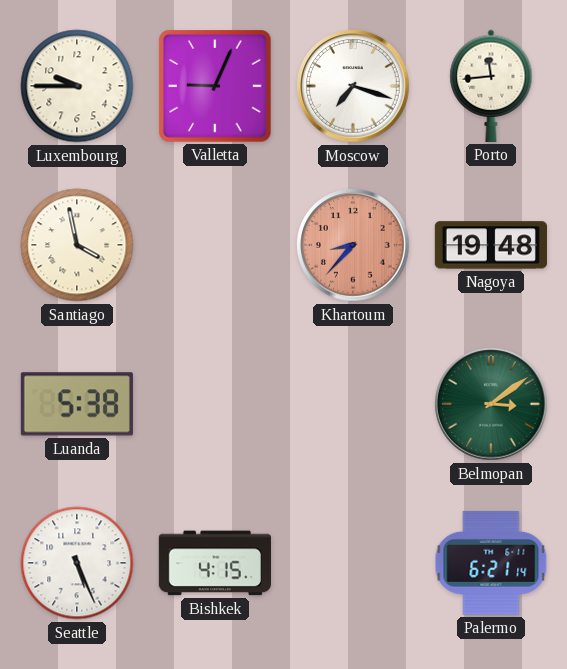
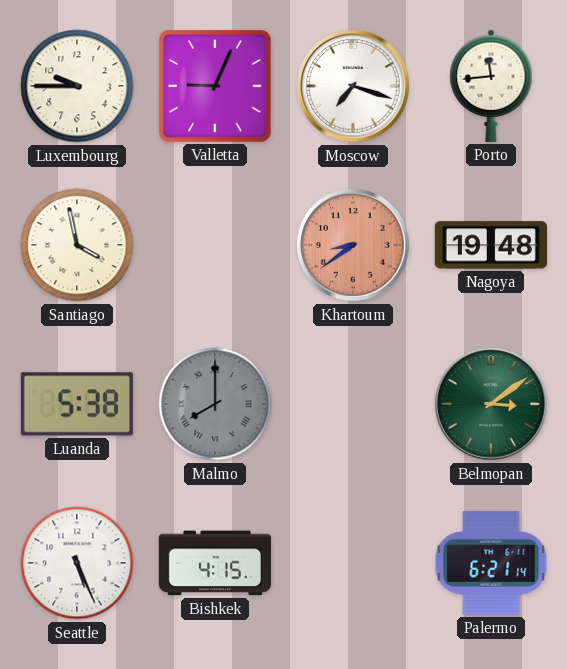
Khartoum: 8:37 -> 8:39
Malmo: none -> 8:00
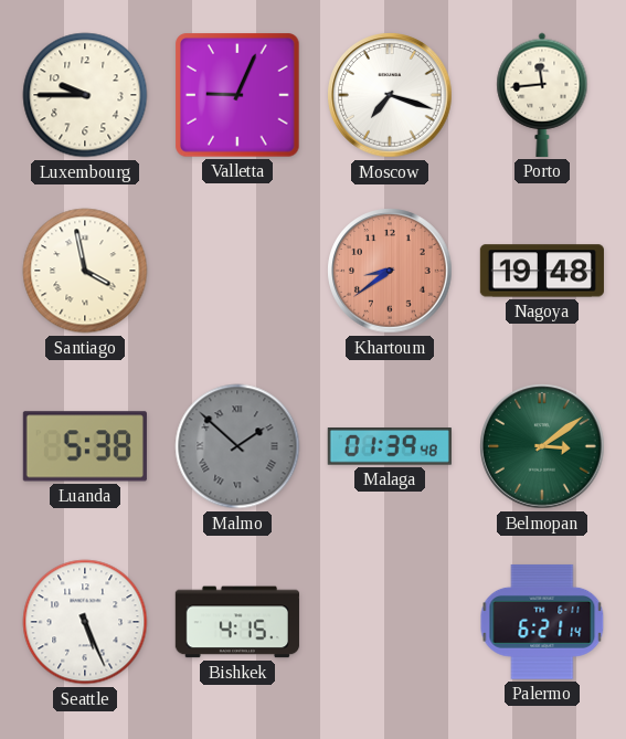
Malmo: 8:00 -> 1:52
Malaga: none -> 01:39
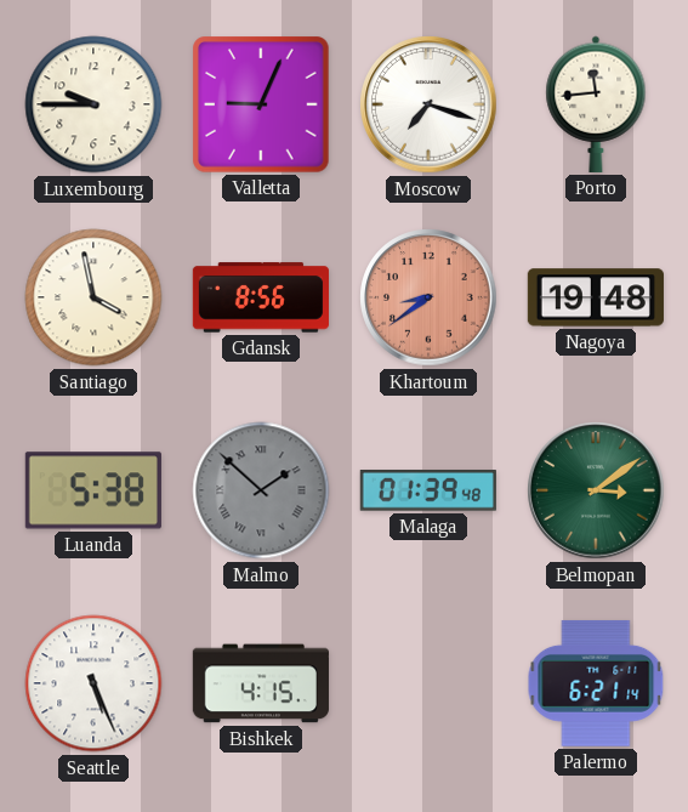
Gdansk: none -> 8:56
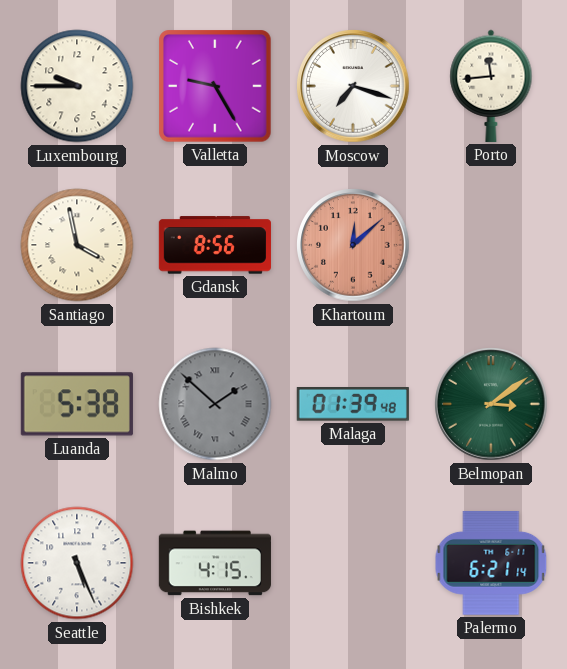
Valletta: 9:04 -> 9:25
Khartoum: 8:39 -> 12:08
Nagoya: 19:48 -> none
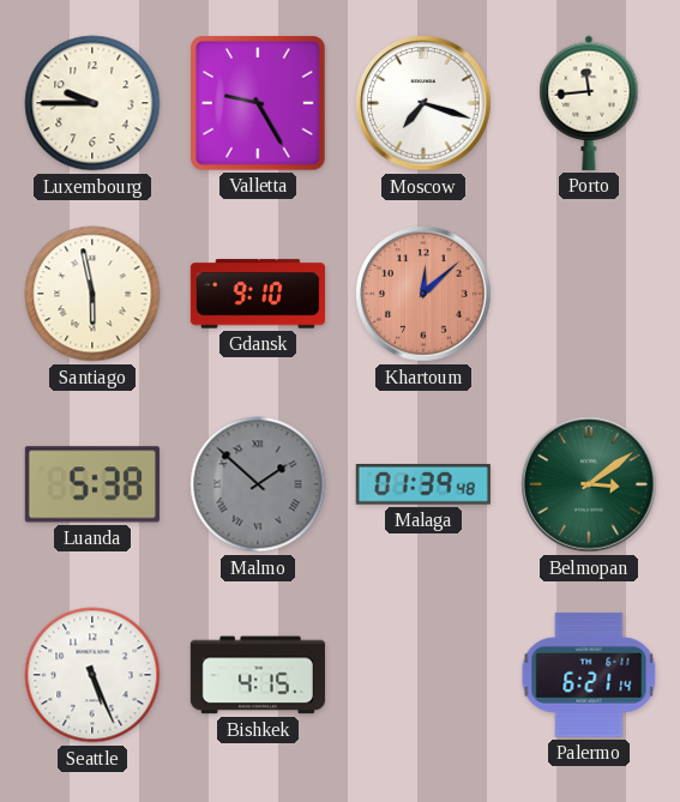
Santiago: 3:58 -> 5:58
Gdansk: 8:56 -> 9:10
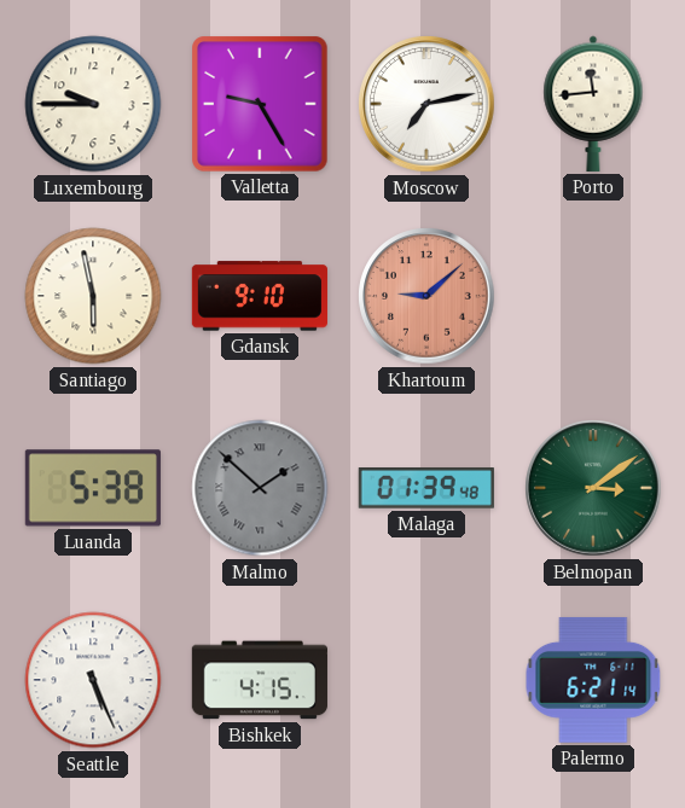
Moscow: 7:18 -> 7:13
Khartoum: 12:08 -> 9:08
